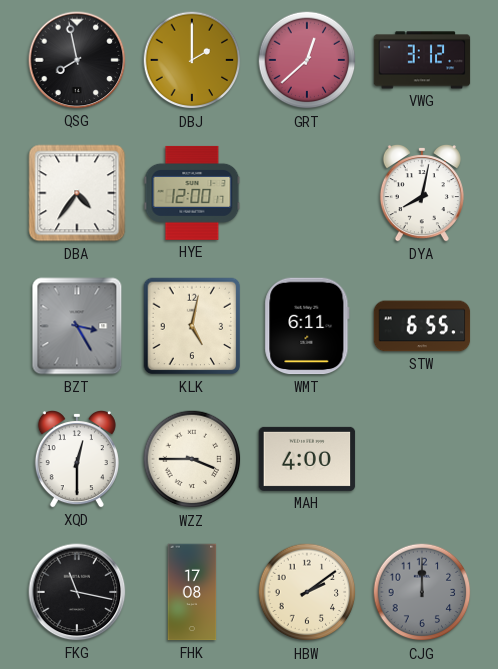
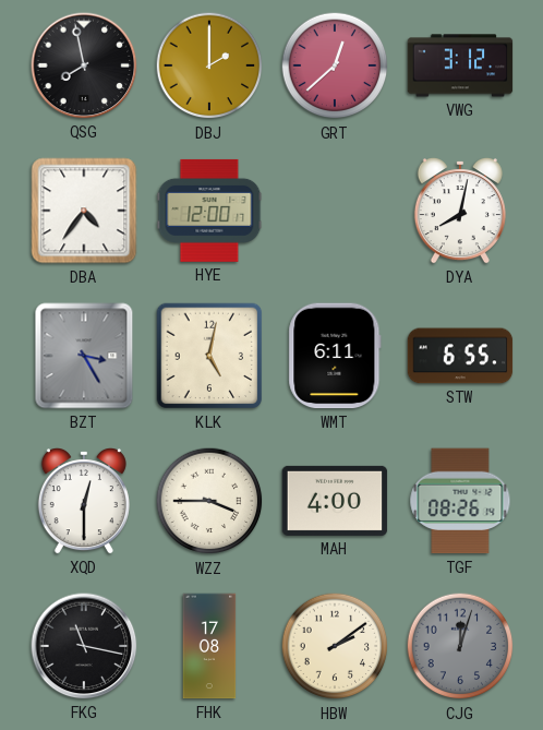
TGF: none -> 08:26
CJG: 12:00 -> 12:03
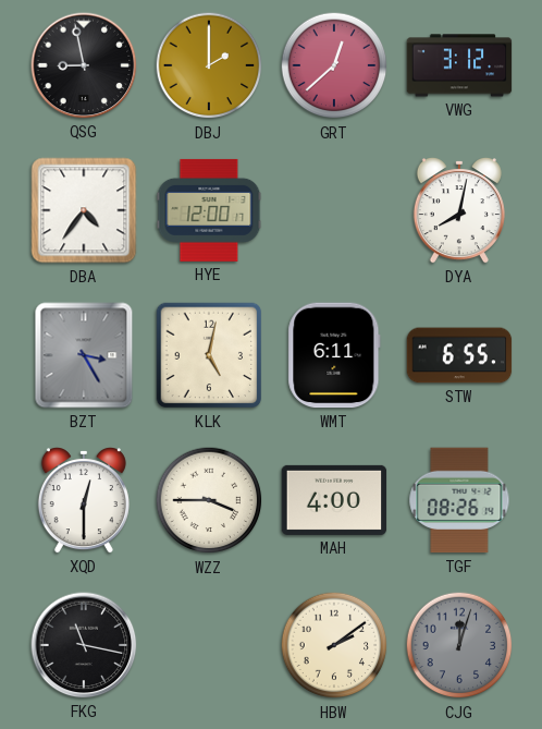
QSG: 7:58 -> 8:58
FHK: 17:08 -> none
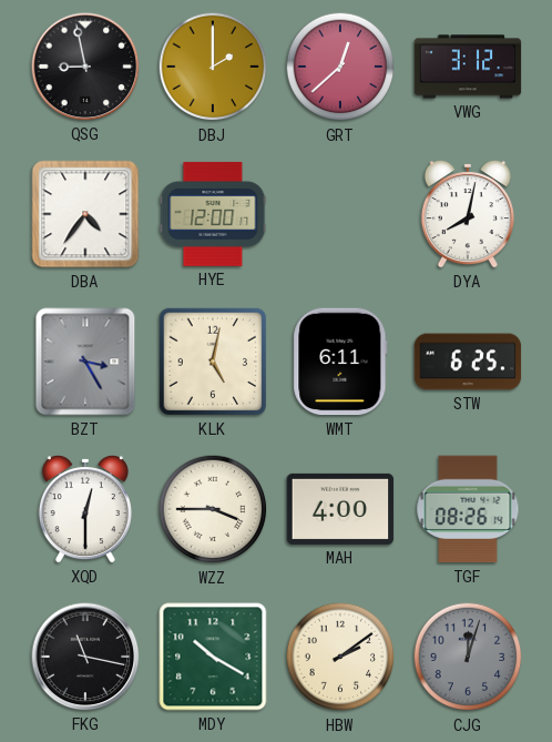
STW: 6:55 -> 6:25
MDY: none -> 10:20
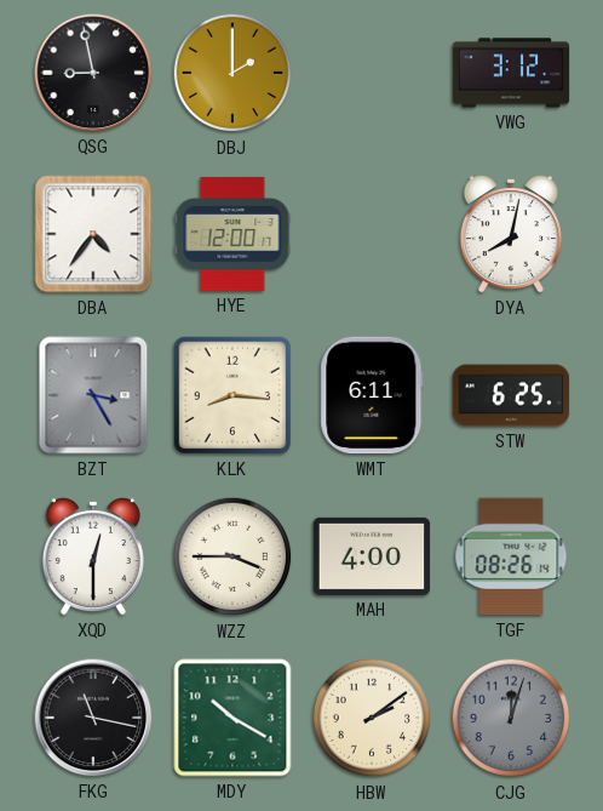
GRT: 12:38 -> none
KLK: 5:02 -> 8:16
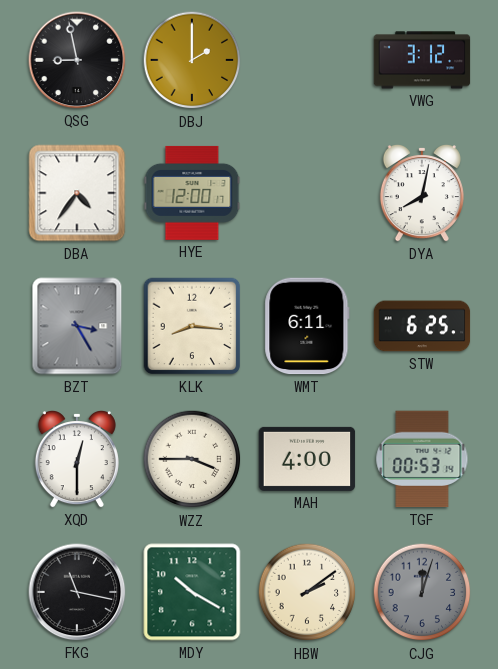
TGF: 08:26 -> 00:53
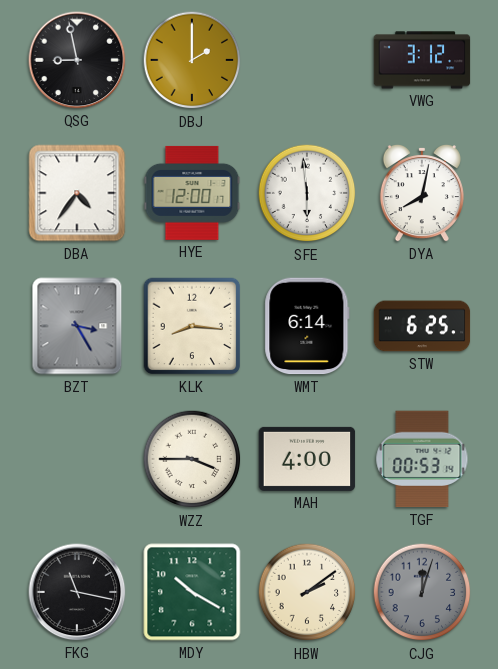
SFE: none -> 5:59
WMT: 6:11 -> 6:14
XQD: 12:30 -> none
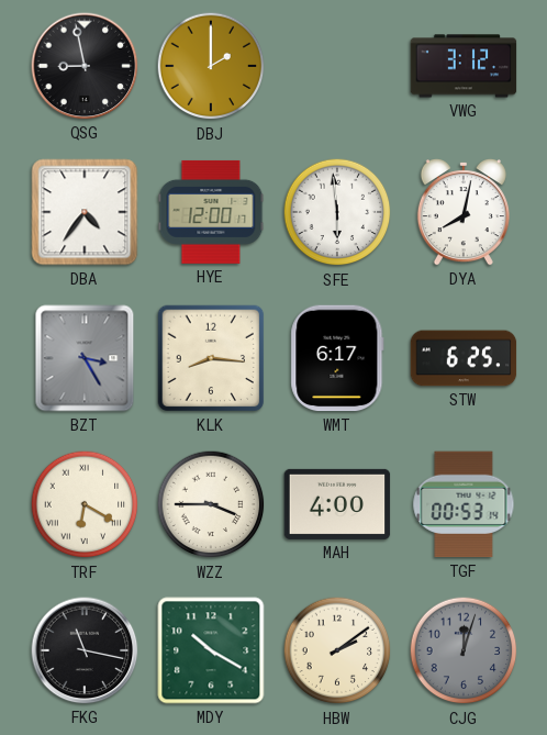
WMT: 6:14 -> 6:17
TRF: none -> 6:20
